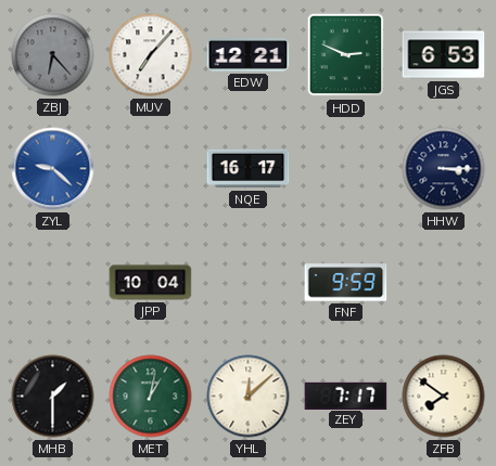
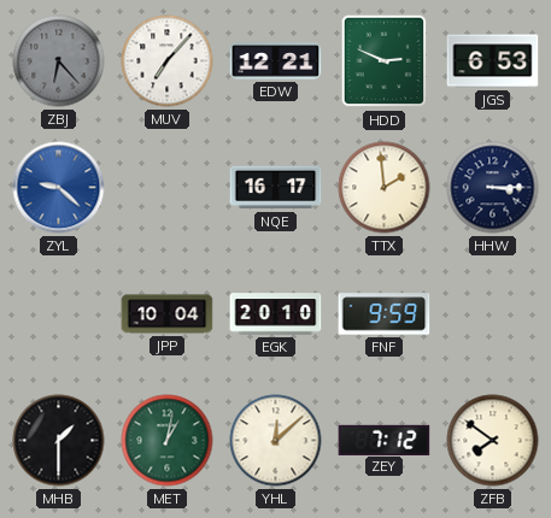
TTX: none -> 1:59
EGK: none -> 20:10
ZEY: 7:17 -> 7:12
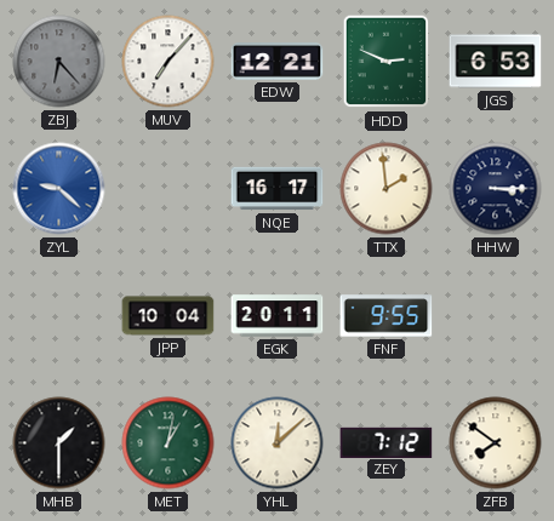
EGK: 20:10 -> 20:11
FNF: 9:59 -> 9:55
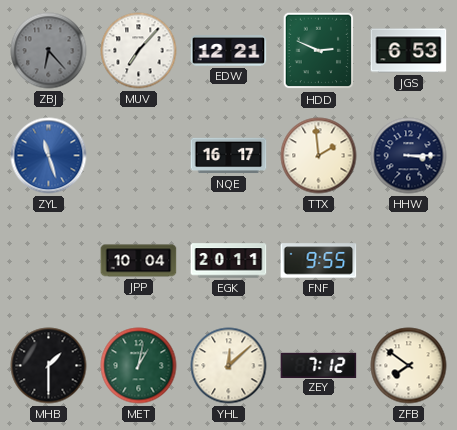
ZYL: 9:22 -> 11:27
